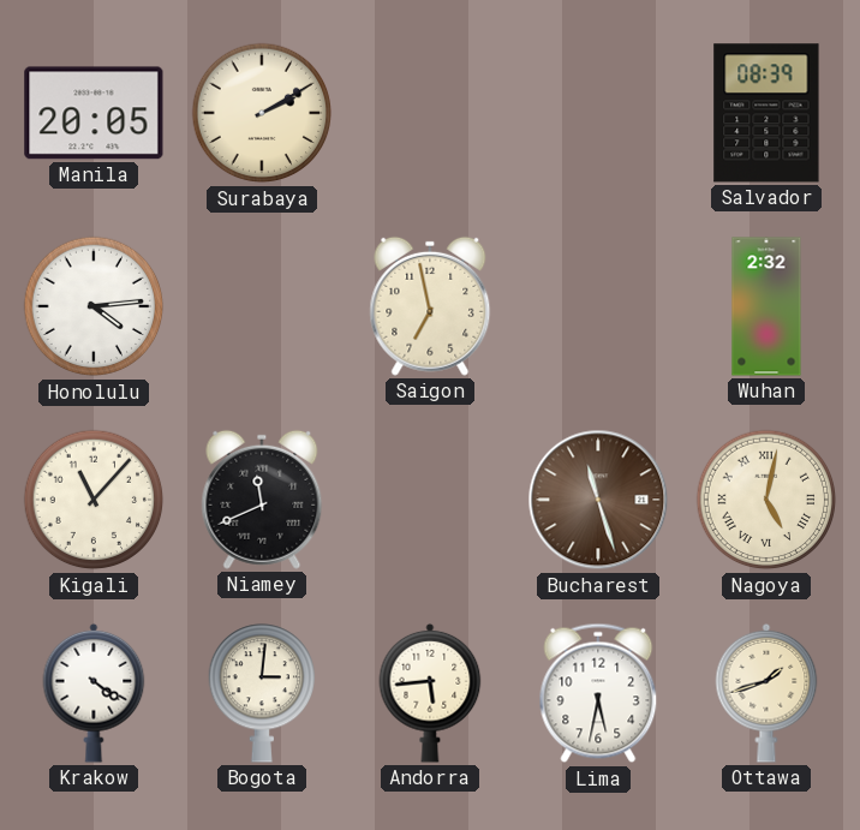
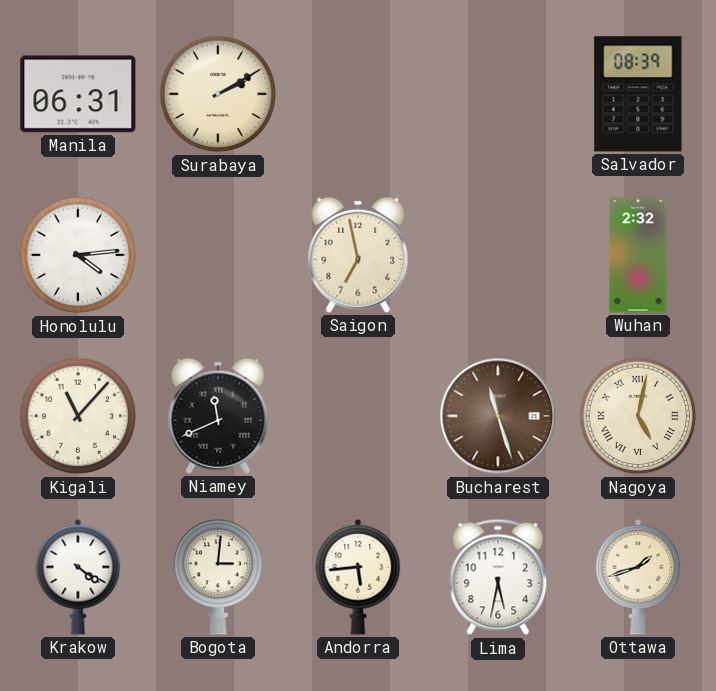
Manila: 20:05 -> 06:31
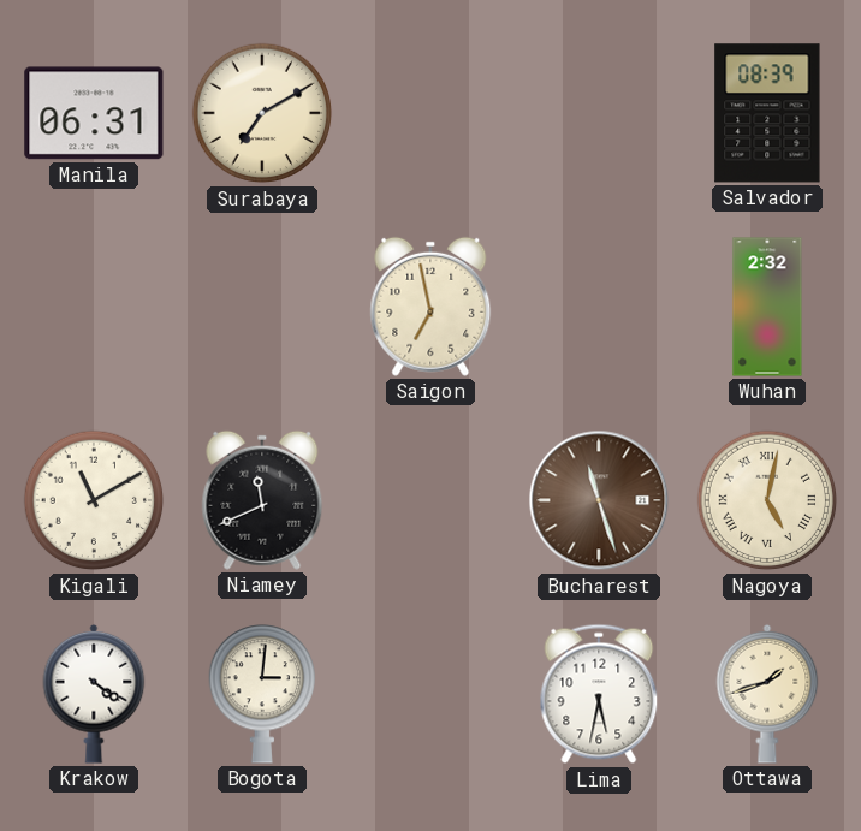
Surabaya: 2:10 -> 7:10
Honolulu: 4:14 -> none
Kigali: 11:07 -> 11:10
Andorra: 5:44 -> none
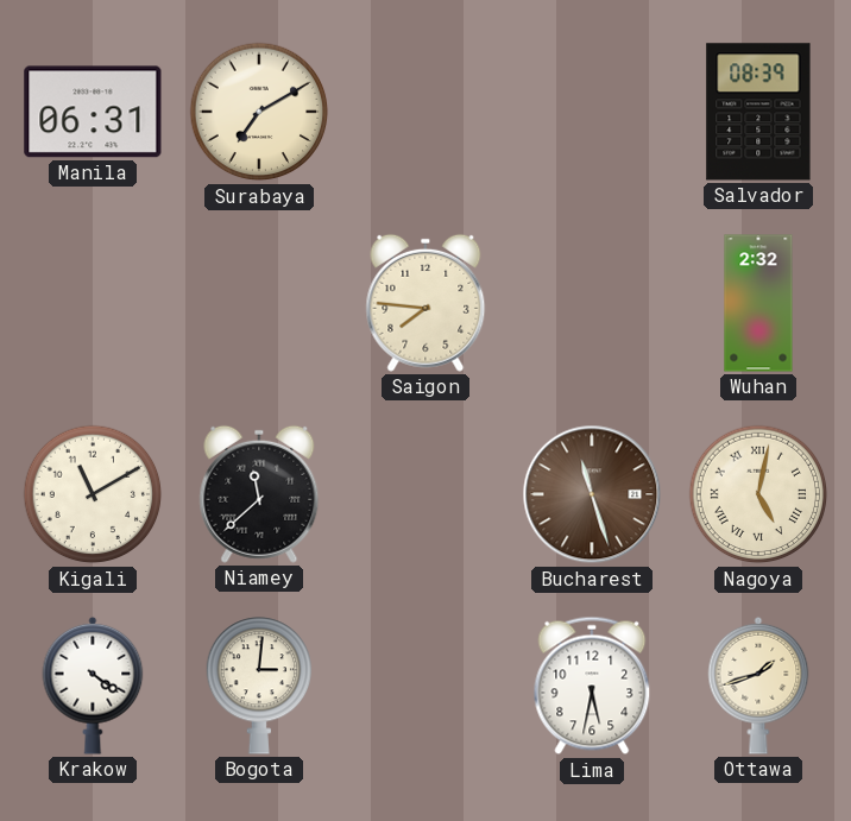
Saigon: 6:58 -> 7:46
Niamey: 11:41 -> 11:38
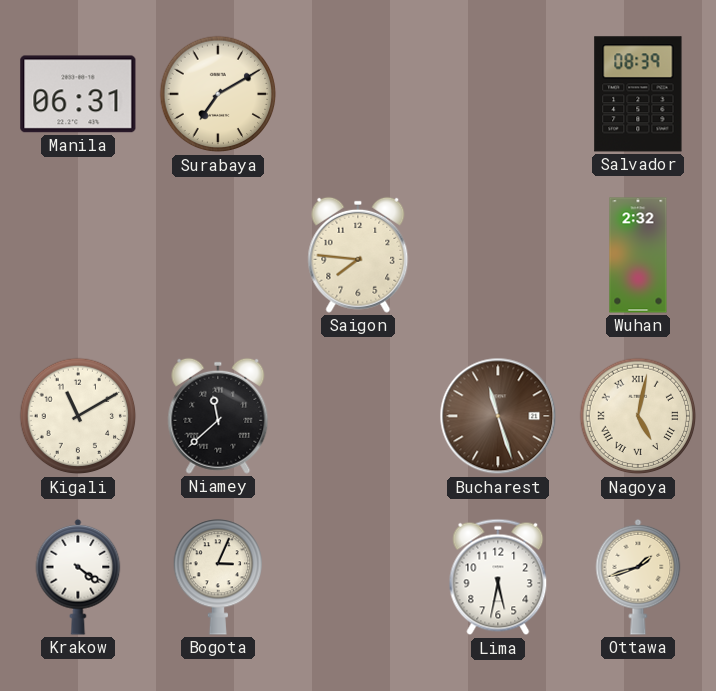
Bogota: 3:01 -> 3:04
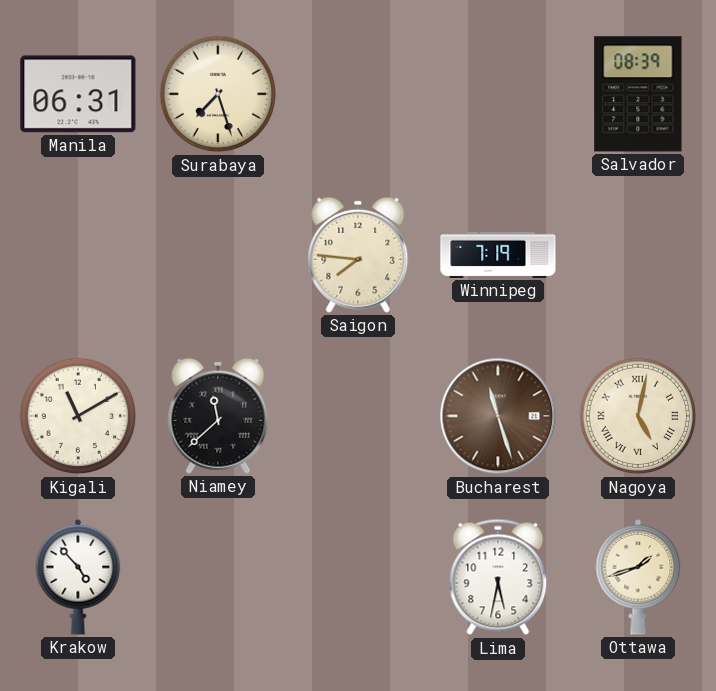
Surabaya: 7:10 -> 7:27
Winnipeg: none -> 7:19
Wuhan: 2:32 -> none
Krakow: 4:21 -> 4:53
Bogota: 3:04 -> none
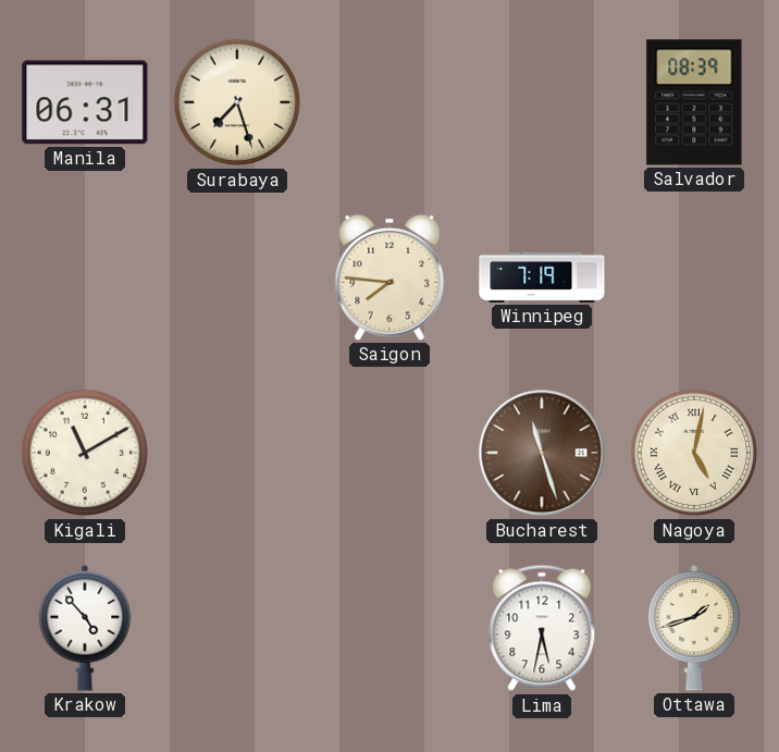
Niamey: 11:38 -> none
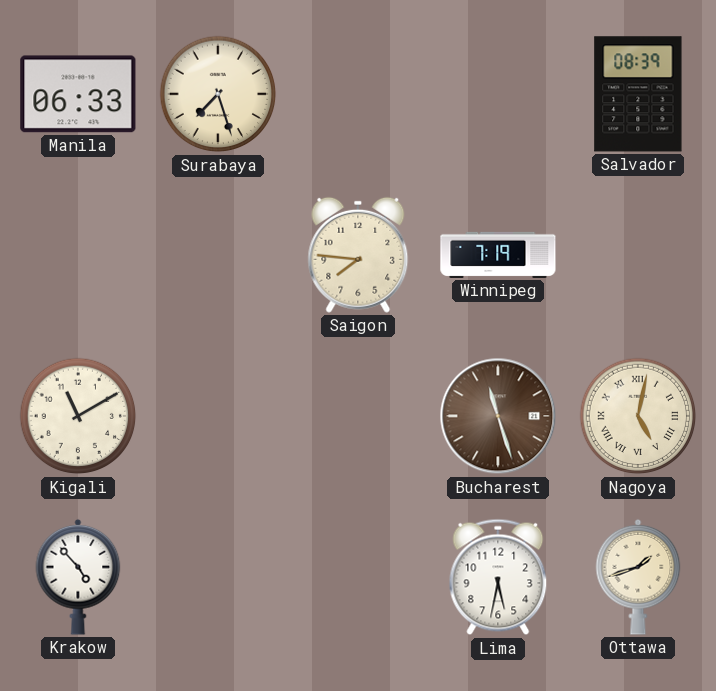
Manila: 06:31 -> 06:33
